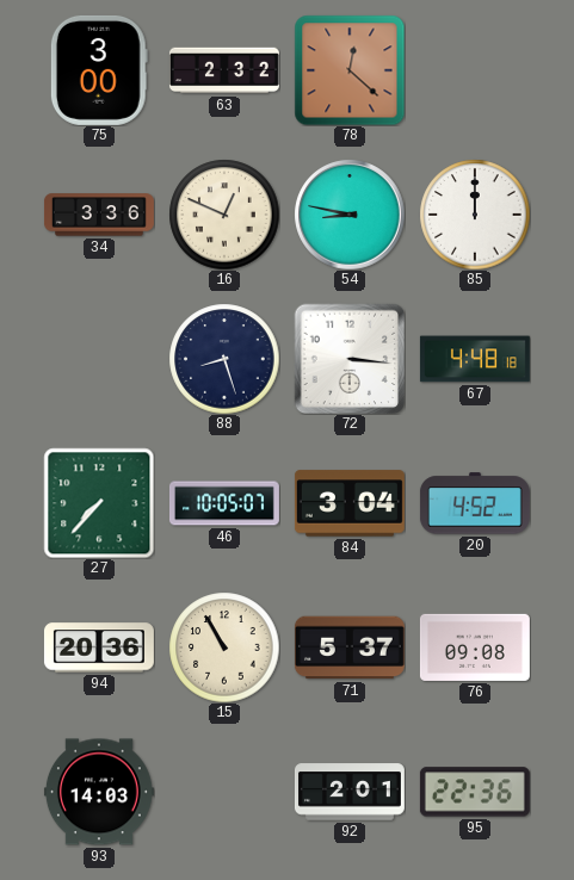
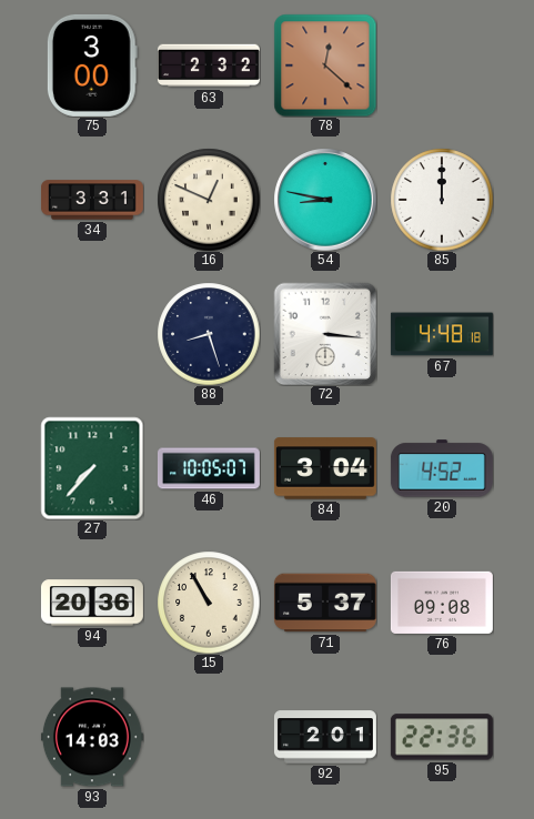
34: 3:36 -> 3:31
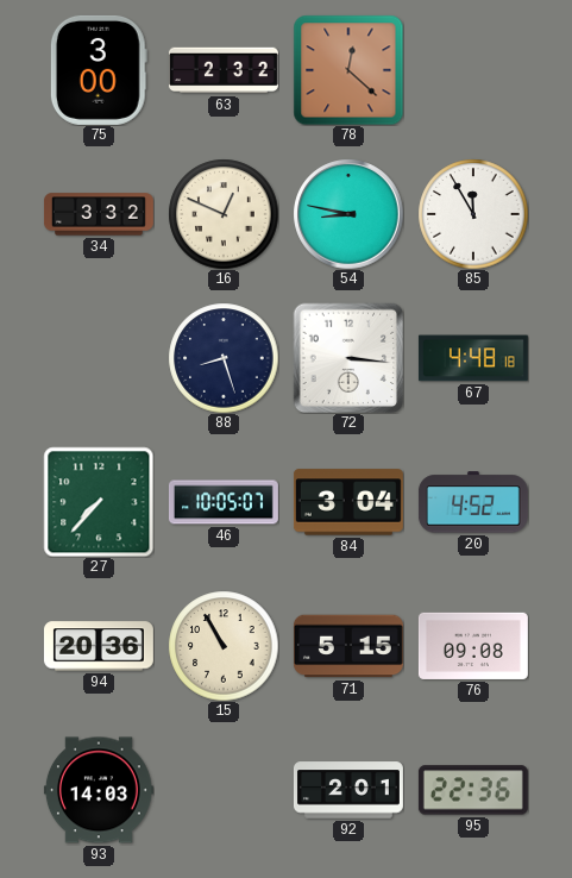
34: 3:31 -> 3:32
85: 12:00 -> 11:55
71: 5:37 -> 5:15
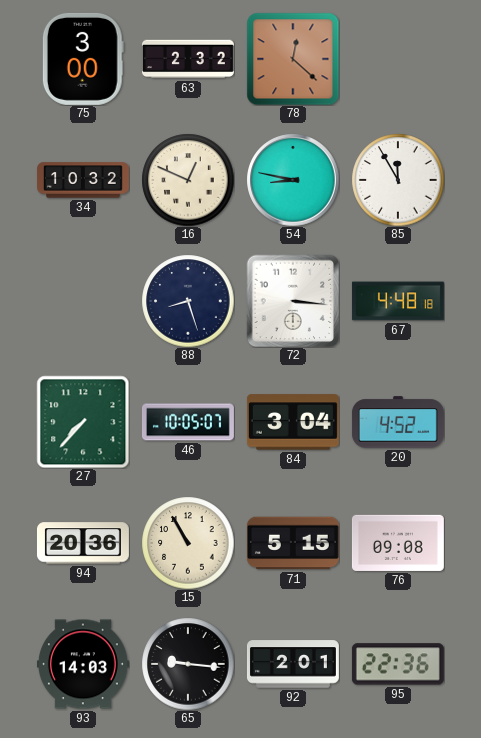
34: 3:32 -> 10:32
65: none -> 9:16
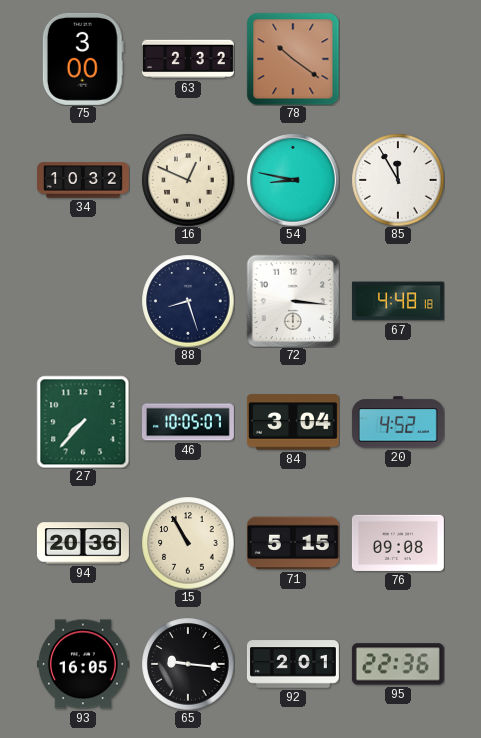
78: 12:22 -> 10:21
93: 14:03 -> 16:05
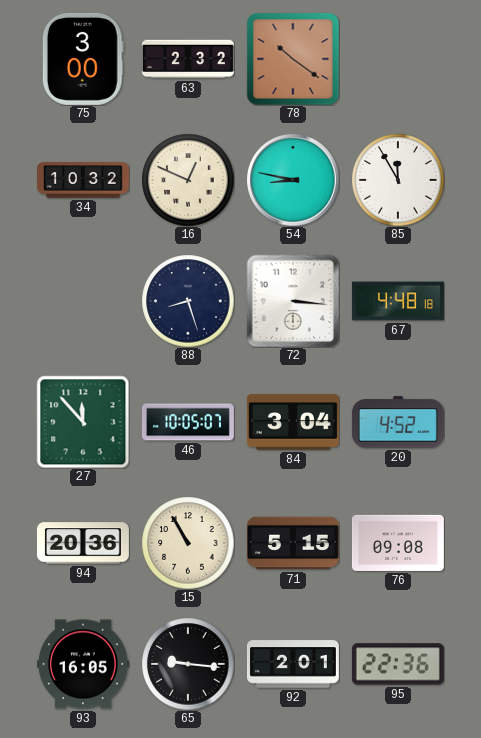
27: 7:37 -> 11:53
